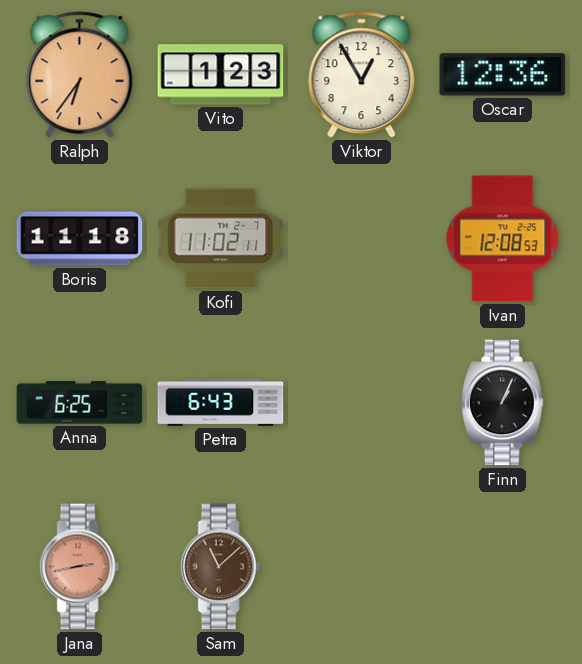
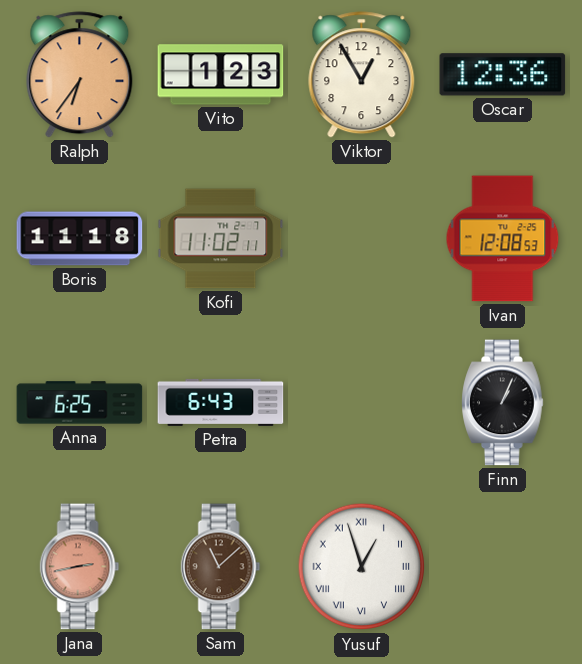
Yusuf: none -> 12:57
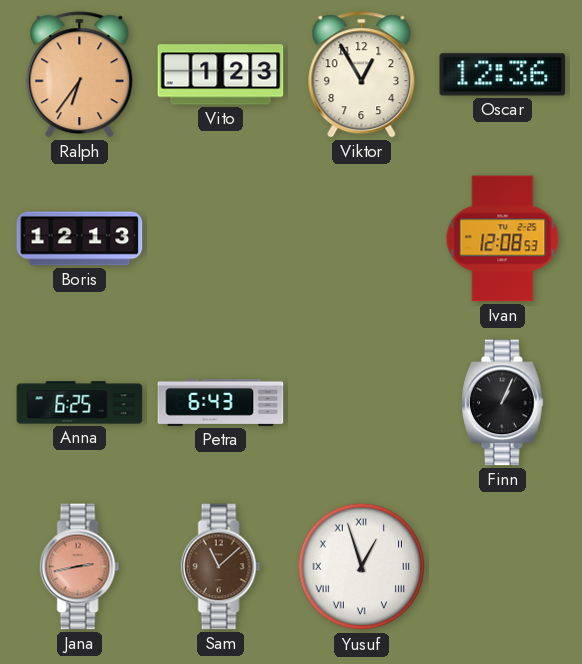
Boris: 11:18 -> 12:13
Kofi: 11:02 -> none
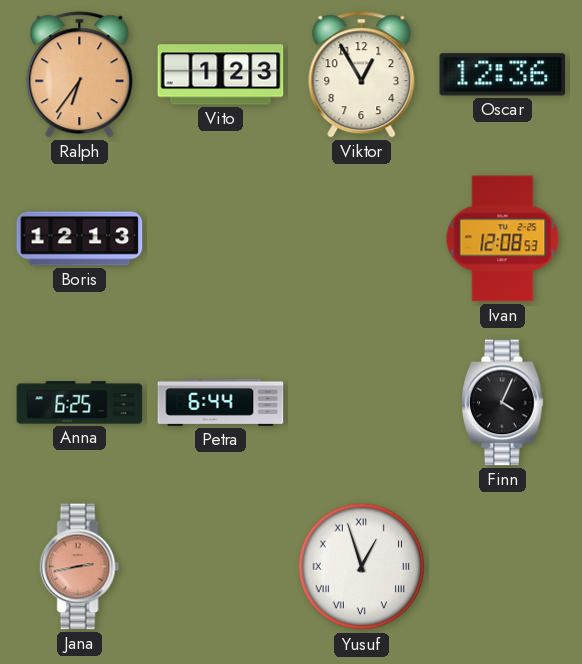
Petra: 6:43 -> 6:44
Finn: 1:04 -> 4:04
Sam: 11:08 -> none
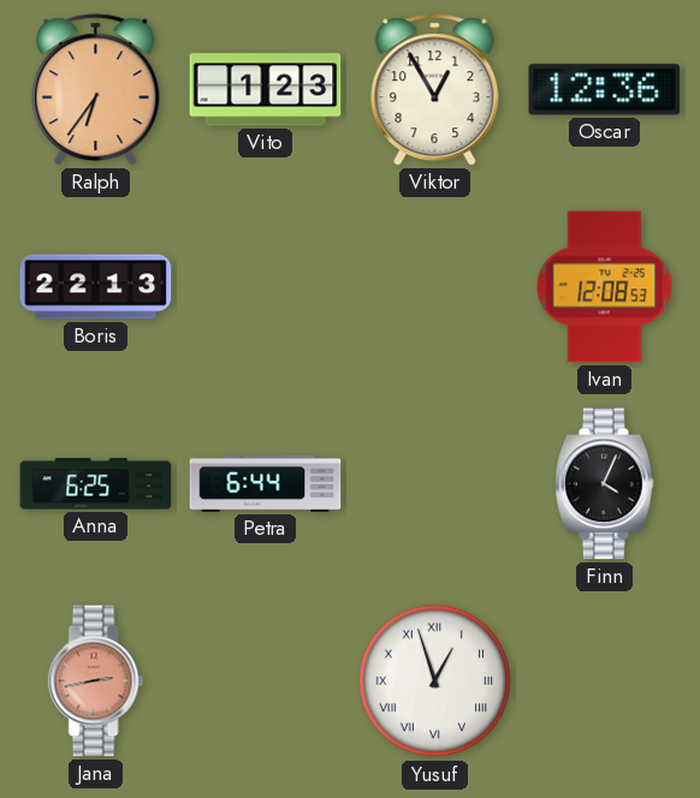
Boris: 12:13 -> 22:13
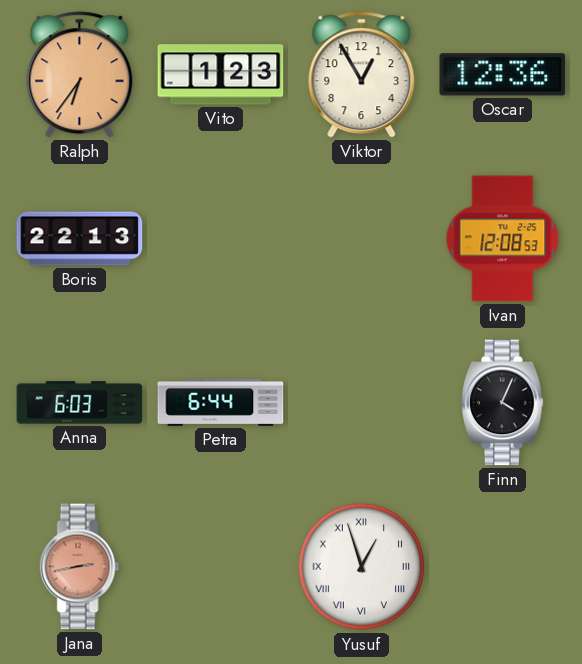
Anna: 6:25 -> 6:03
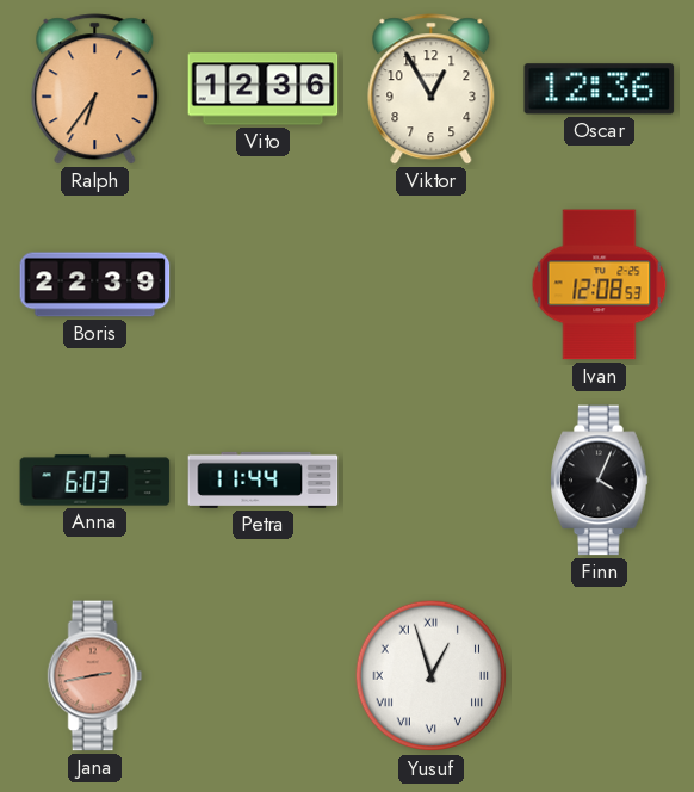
Vito: 1:23 -> 12:36
Boris: 22:13 -> 22:39
Petra: 6:44 -> 11:44
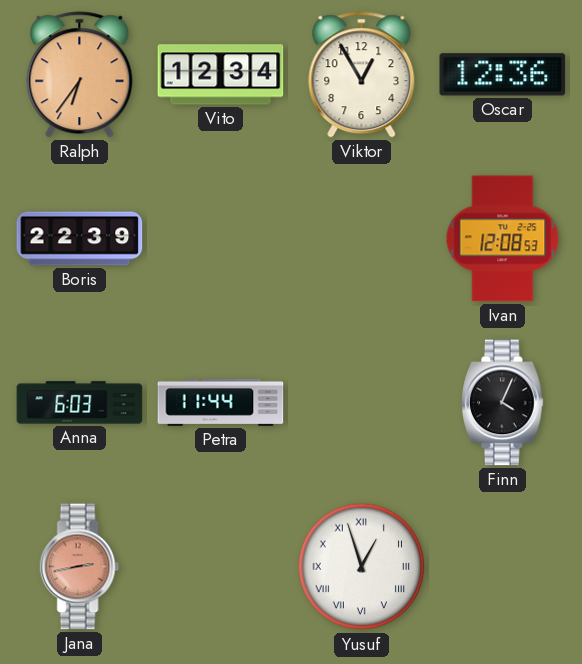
Vito: 12:36 -> 12:34
